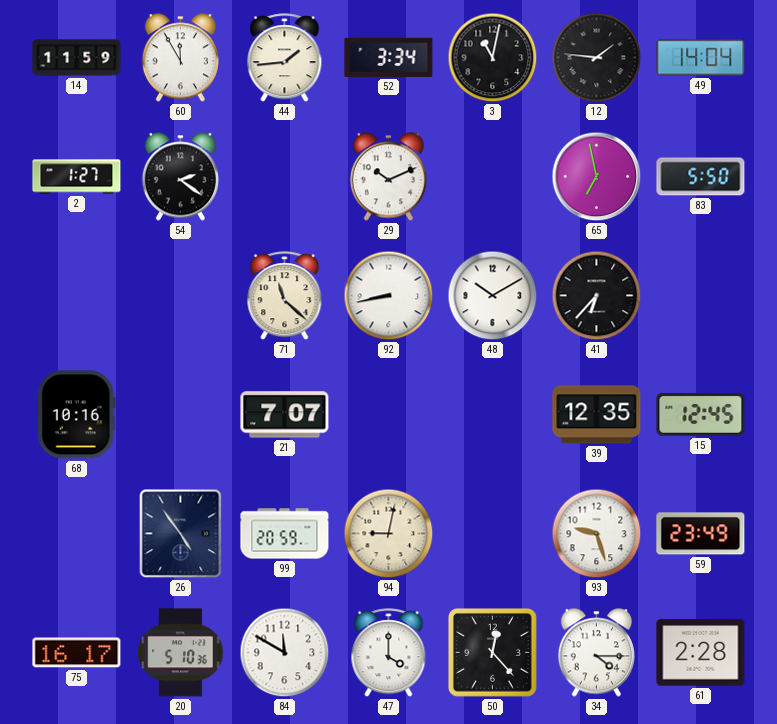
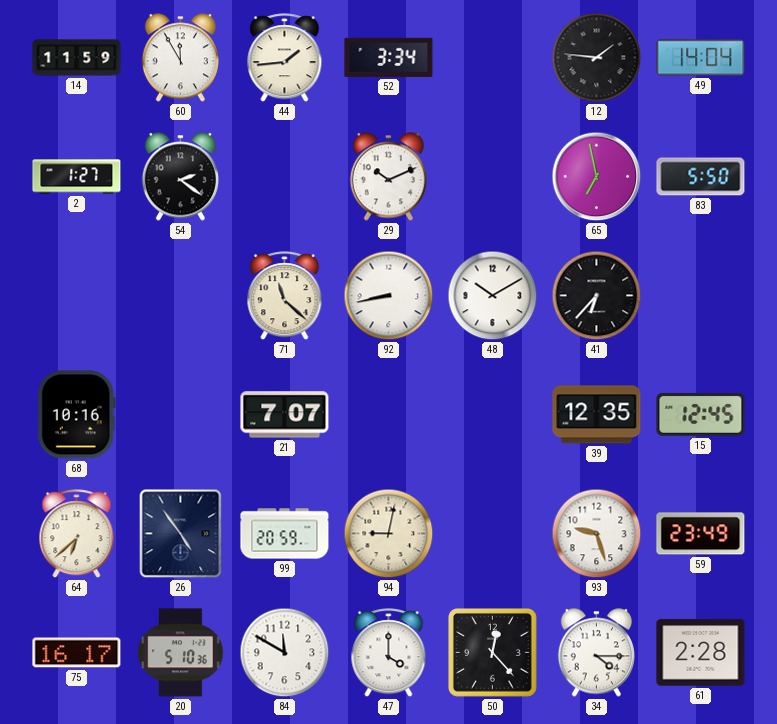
3: 11:02 -> none
64: none -> 6:38
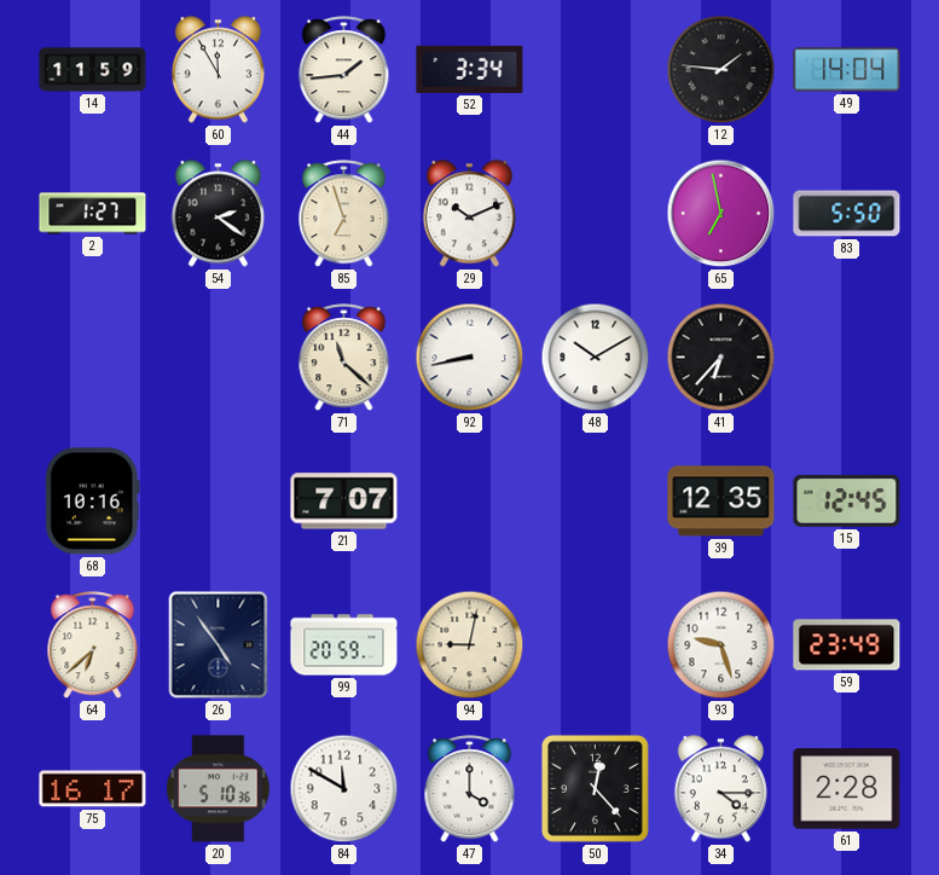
85: none -> 6:57
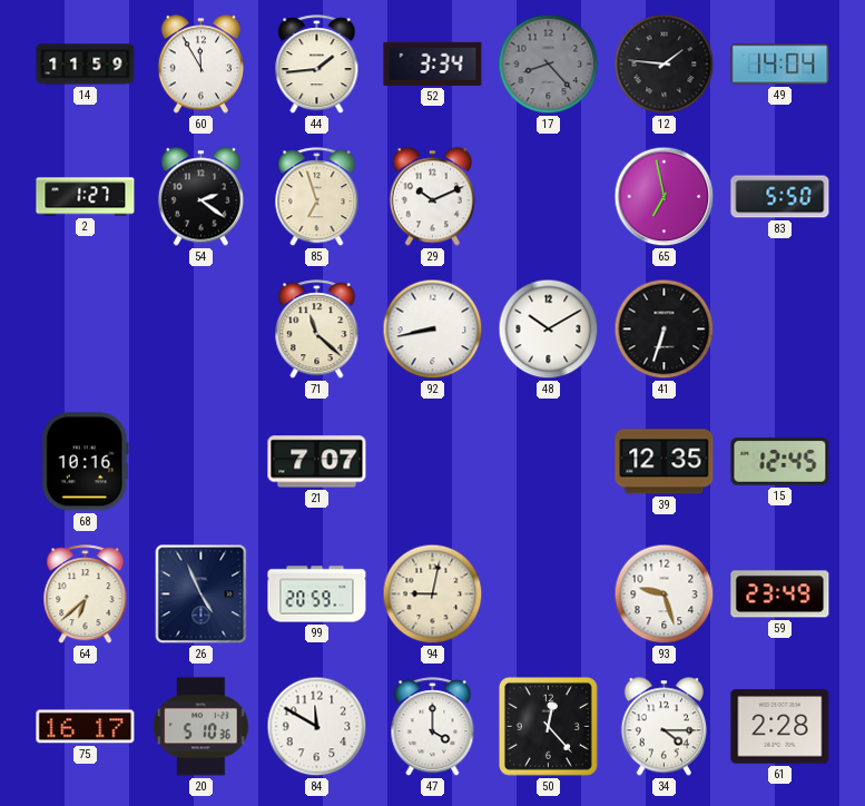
17: none -> 8:23
41: 6:37 -> 6:33
26: 4:54 -> 4:56
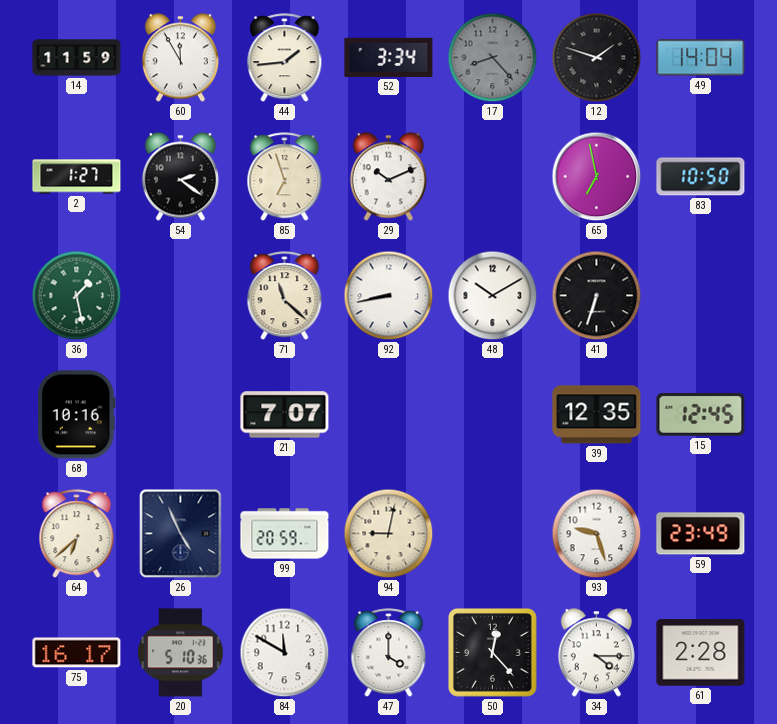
12: 1:46 -> 1:48
83: 5:50 -> 10:50
36: none -> 1:28
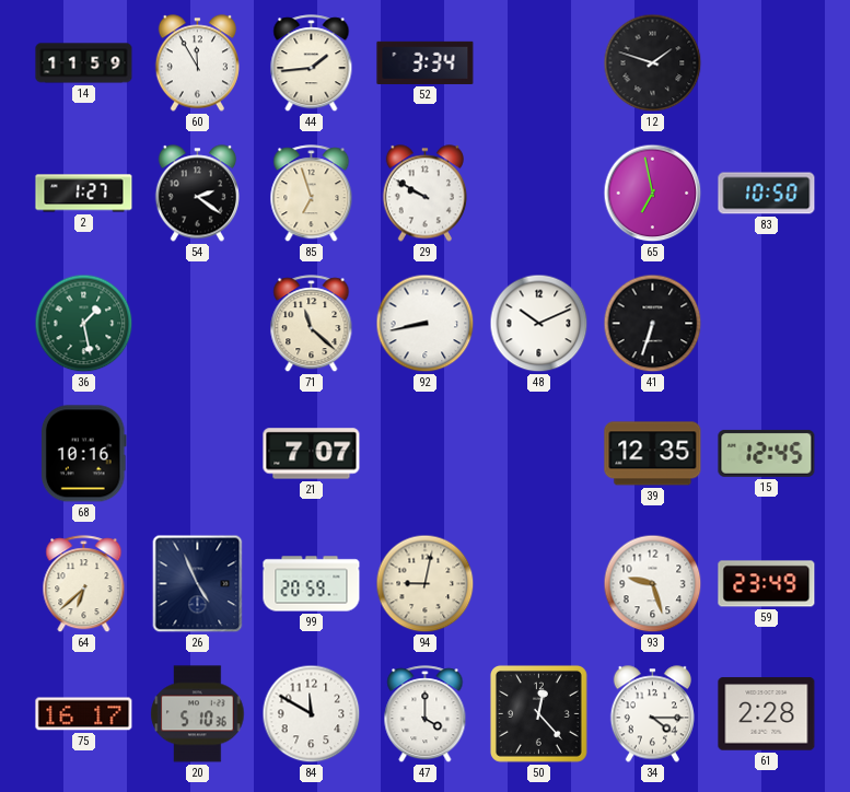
17: 8:23 -> none
49: 14:04 -> none
29: 10:11 -> 9:50
48: 10:10 -> 10:11
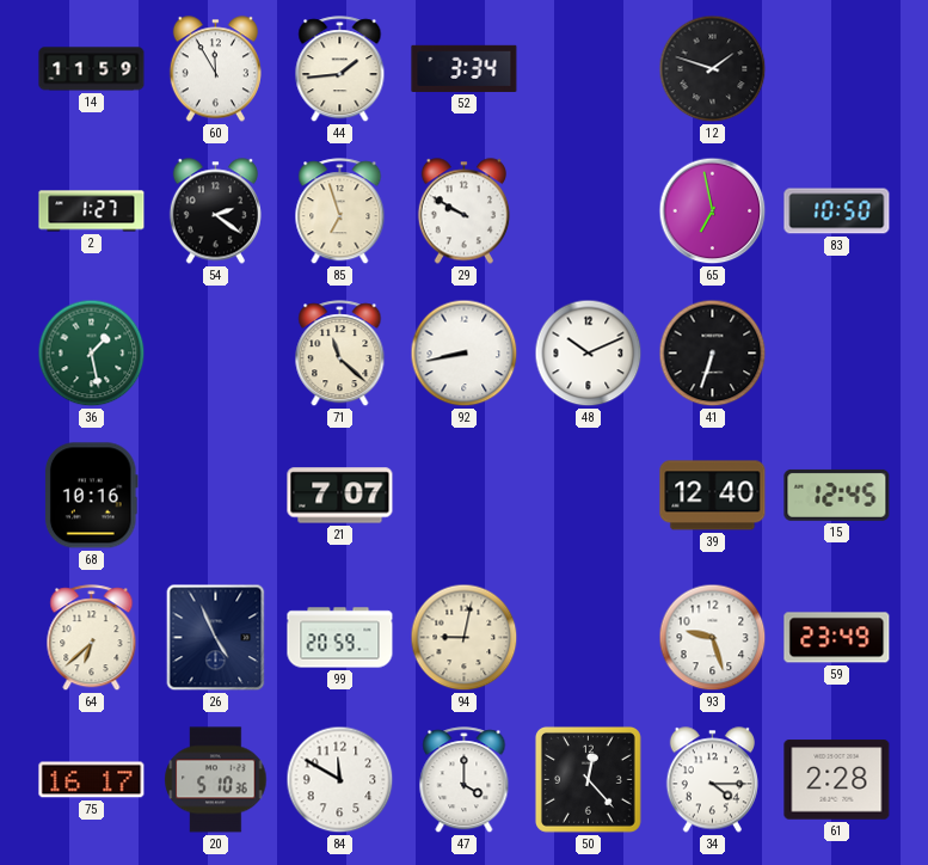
39: 12:35 -> 12:40
